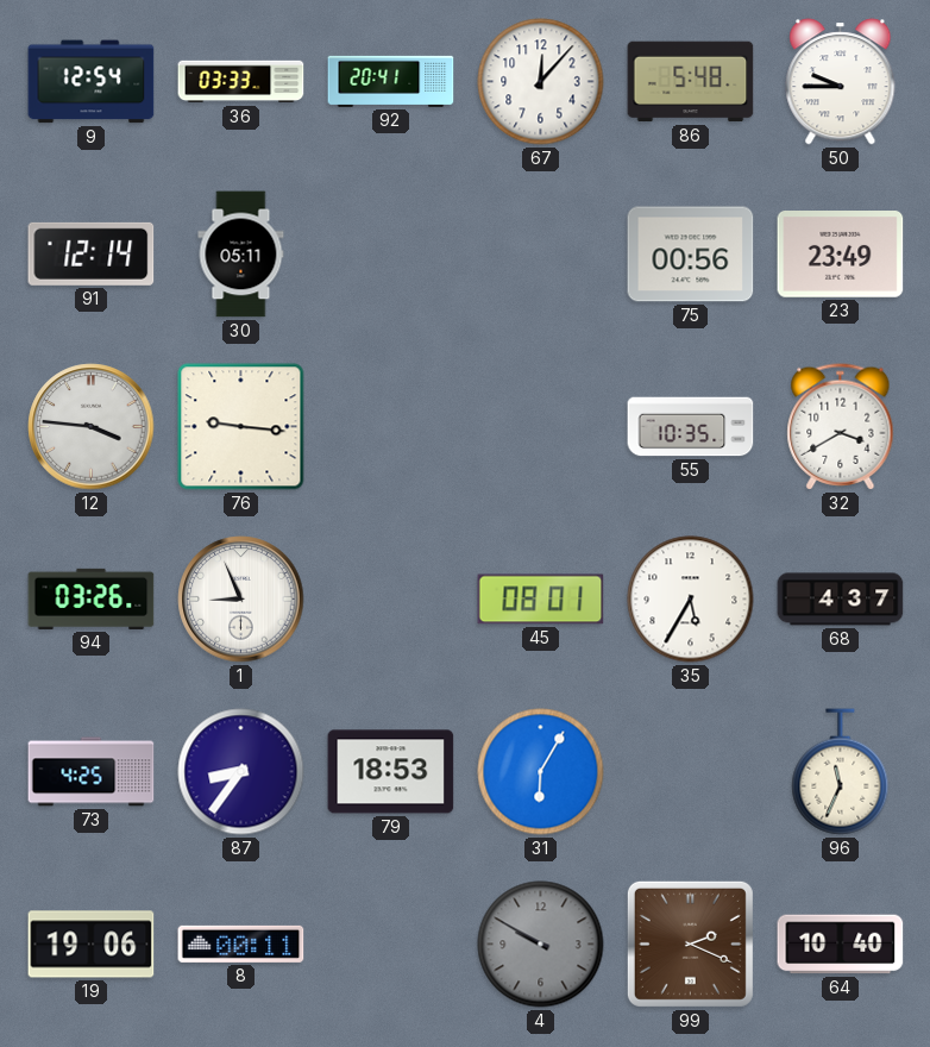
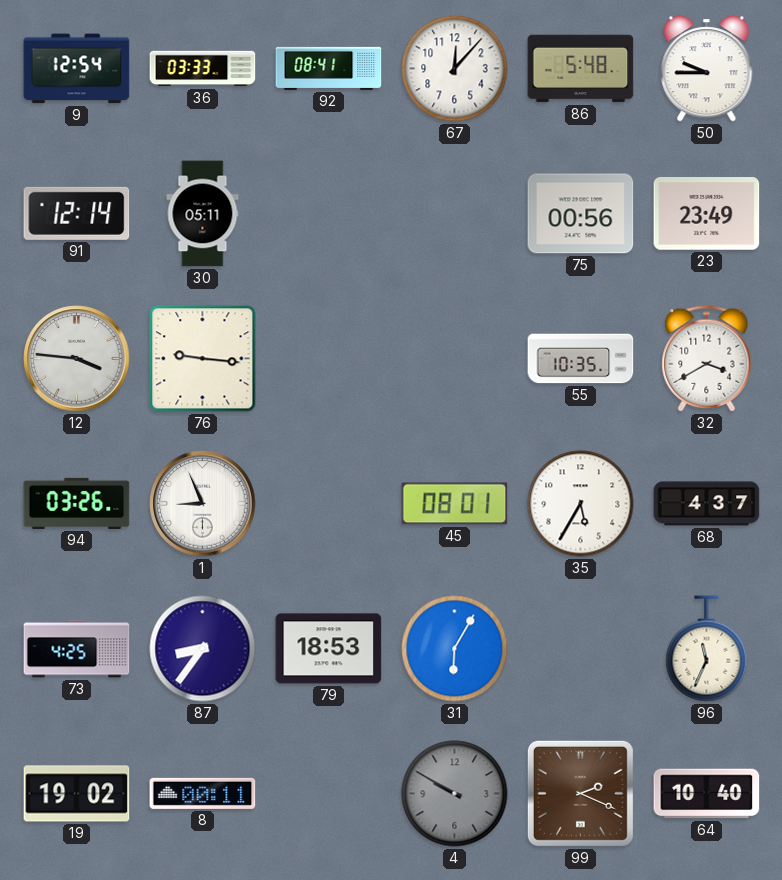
92: 20:41 -> 08:41
19: 19:06 -> 19:02
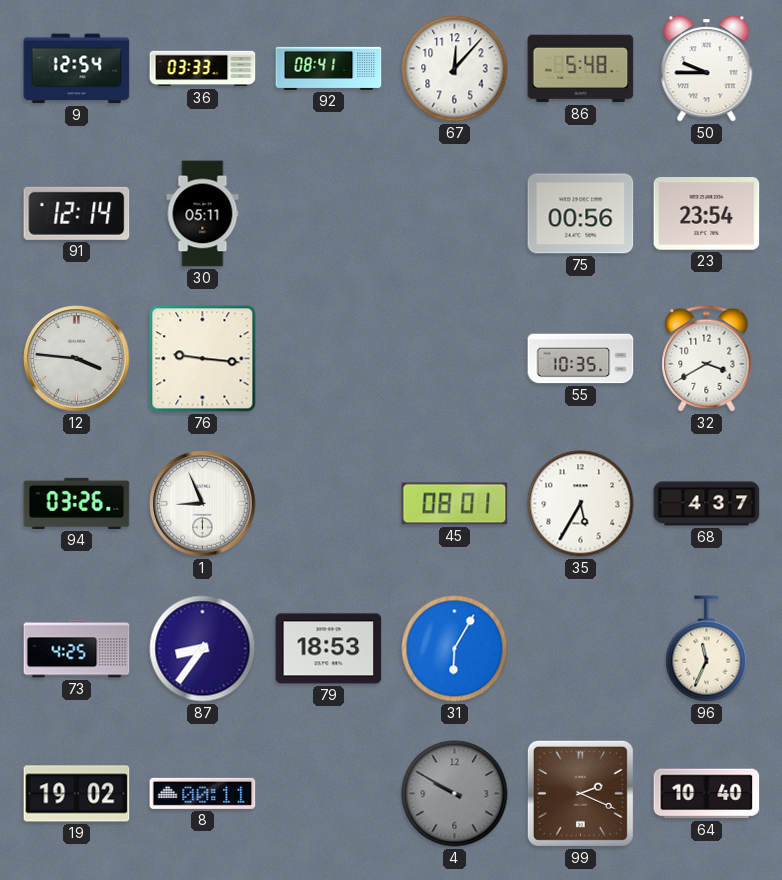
23: 23:49 -> 23:54
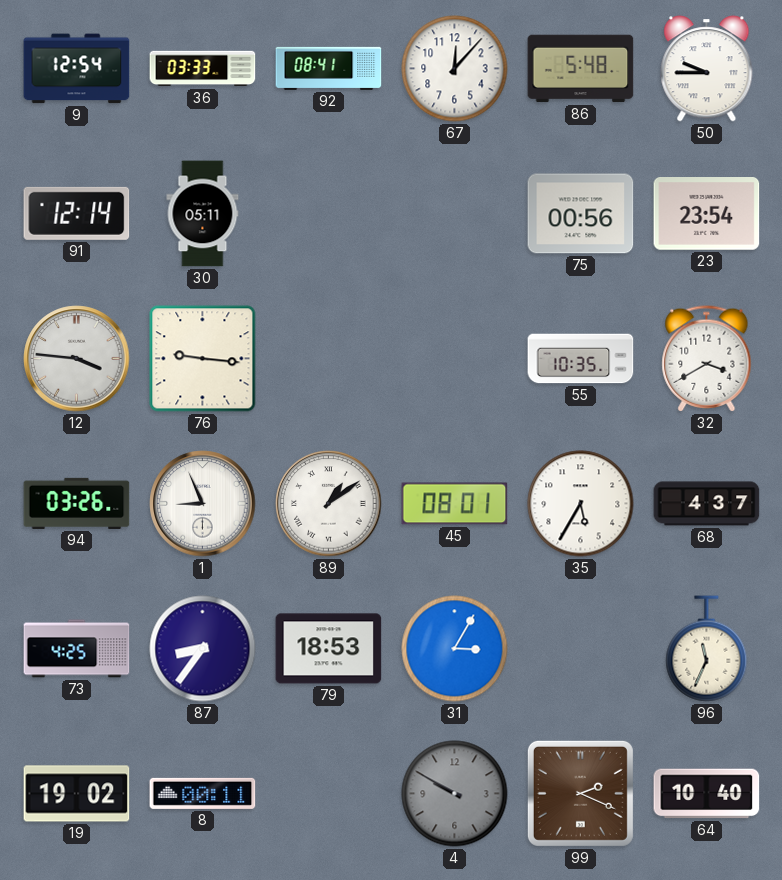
89: none -> 1:09
31: 6:05 -> 3:05
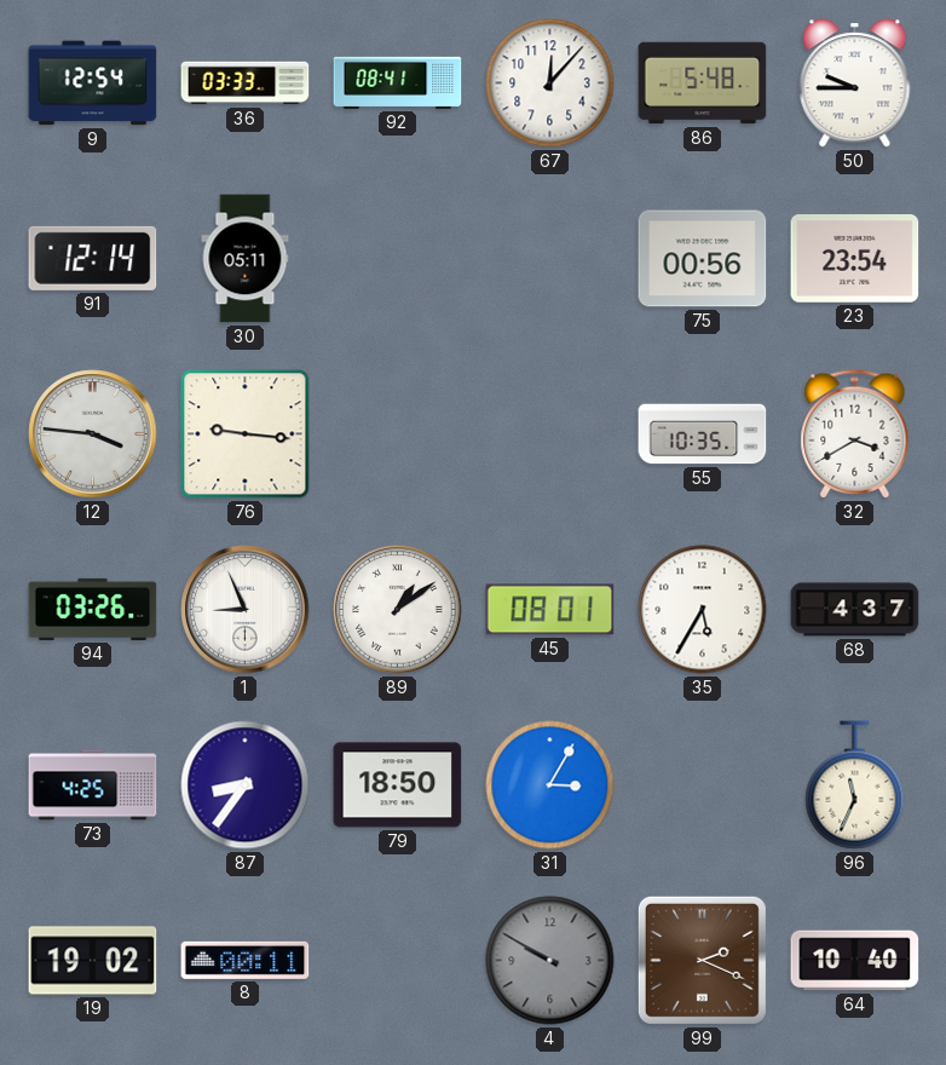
79: 18:53 -> 18:50
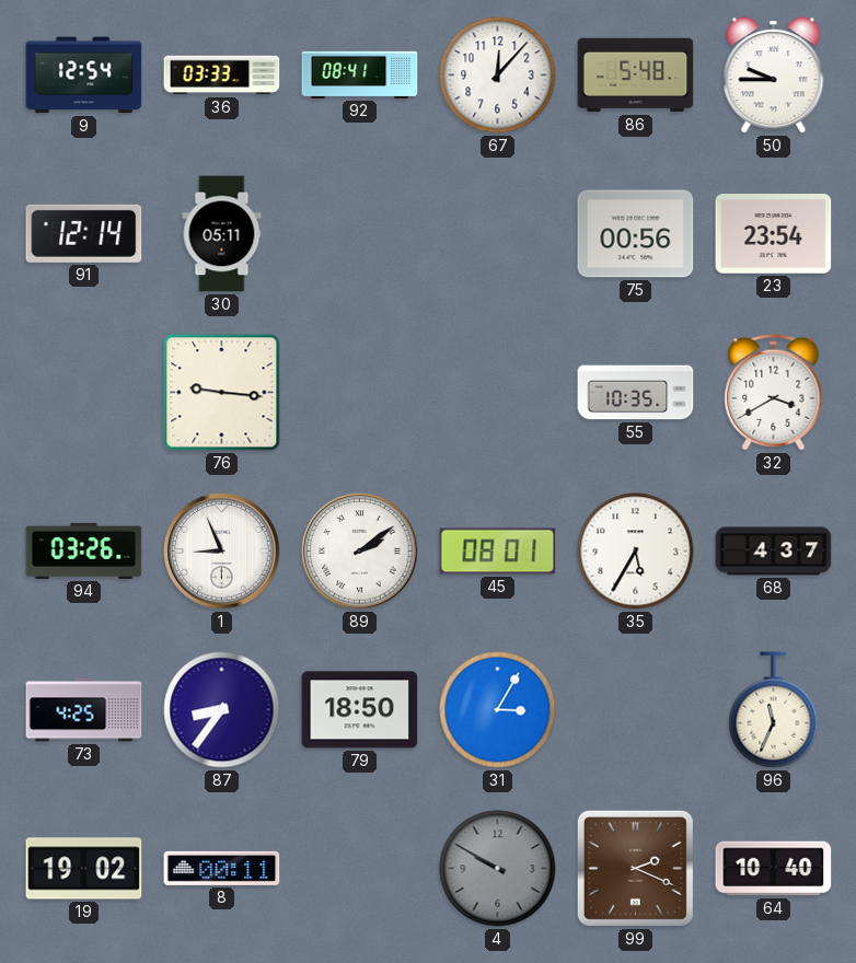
12: 3:46 -> none
89: 1:09 -> 2:09
